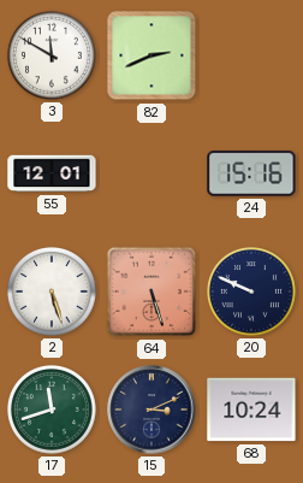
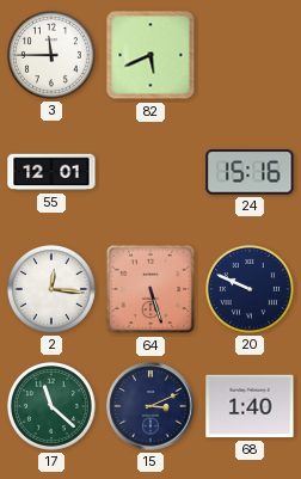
3: 11:50 -> 11:45
82: 2:41 -> 5:41
2: 5:27 -> 12:16
17: 11:42 -> 11:22
68: 10:24 -> 1:40
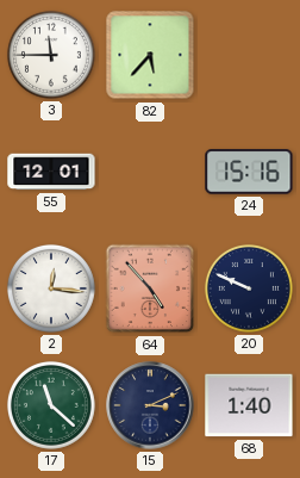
82: 5:41 -> 5:37
64: 5:27 -> 4:53
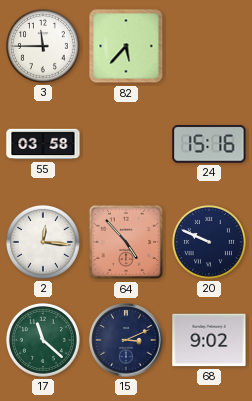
55: 12:01 -> 03:58
68: 1:40 -> 9:02
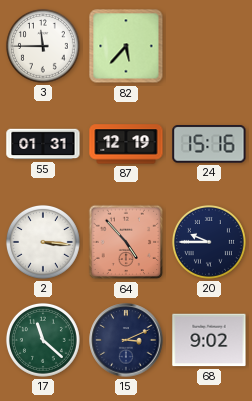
55: 03:58 -> 01:31
87: none -> 12:19
2: 12:16 -> 3:16
20: 9:49 -> 9:45
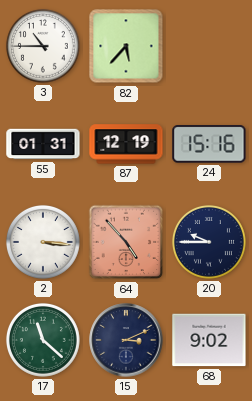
3: 11:45 -> 10:45
